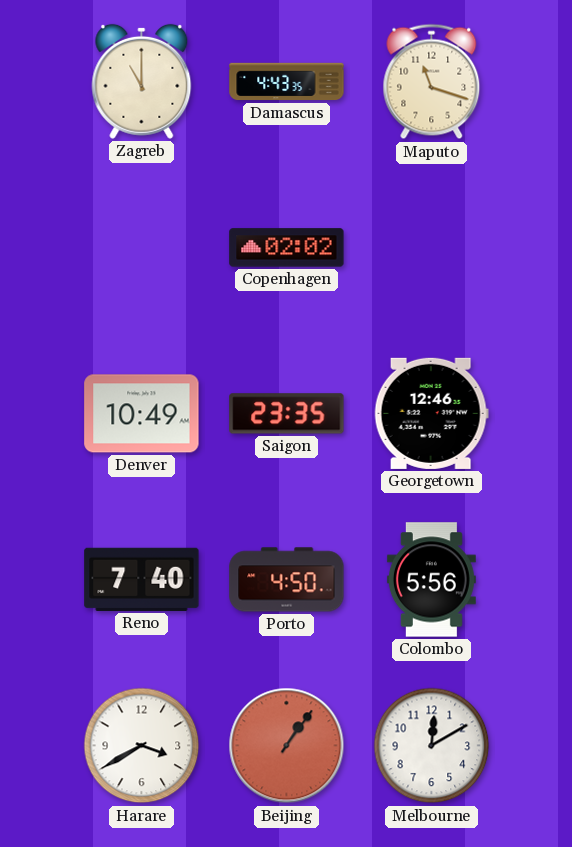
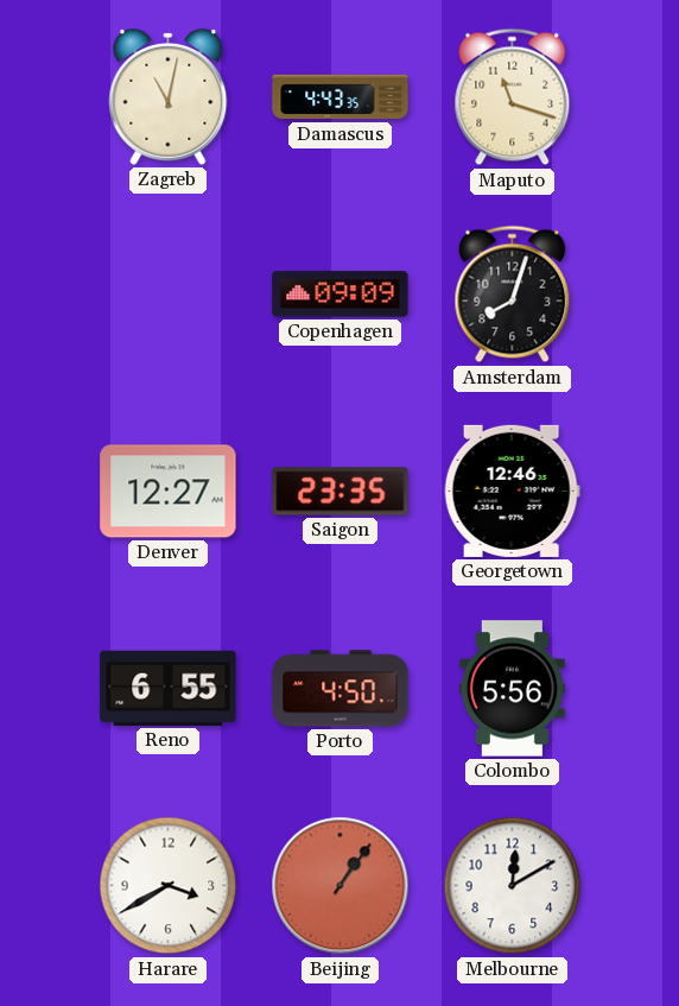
Zagreb: 11:00 -> 11:02
Copenhagen: 02:02 -> 09:09
Amsterdam: none -> 8:03
Denver: 10:49 -> 12:27
Reno: 7:40 -> 6:55
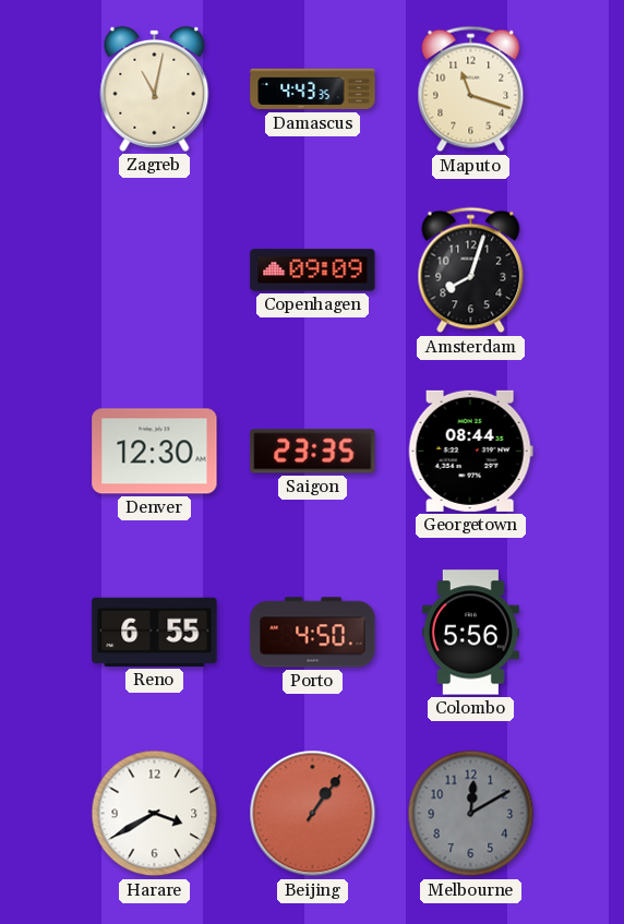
Denver: 12:27 -> 12:30
Georgetown: 12:46 -> 08:44
Melbourne dial: white -> grey
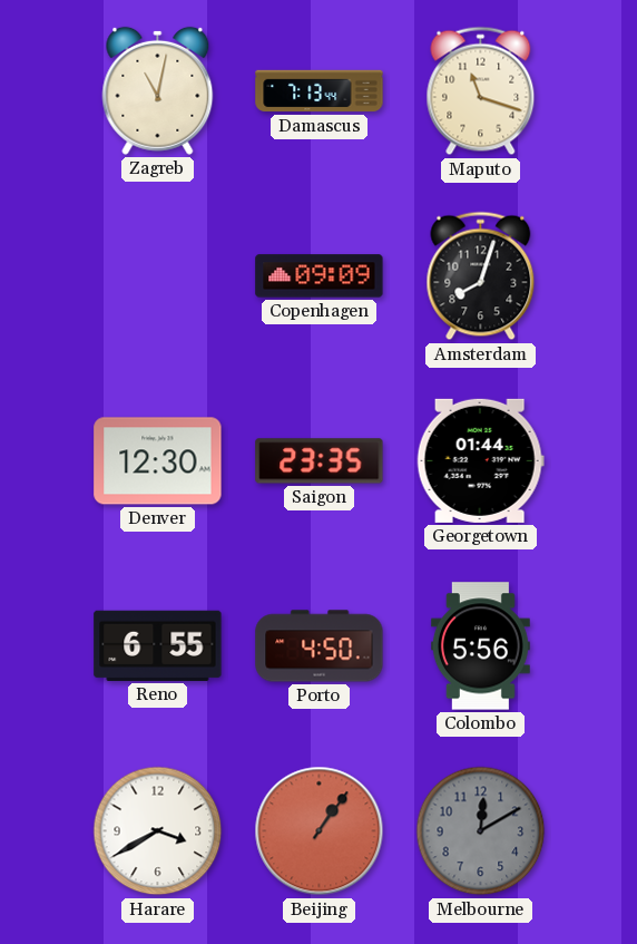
Damascus: 4:43 -> 7:13
Georgetown: 08:44 -> 01:44
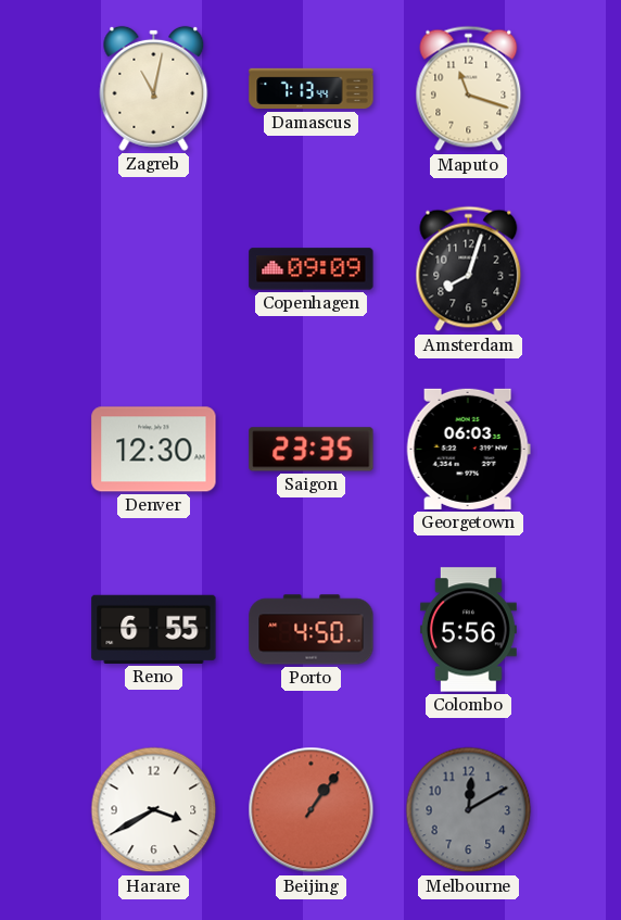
Georgetown: 01:44 -> 06:03
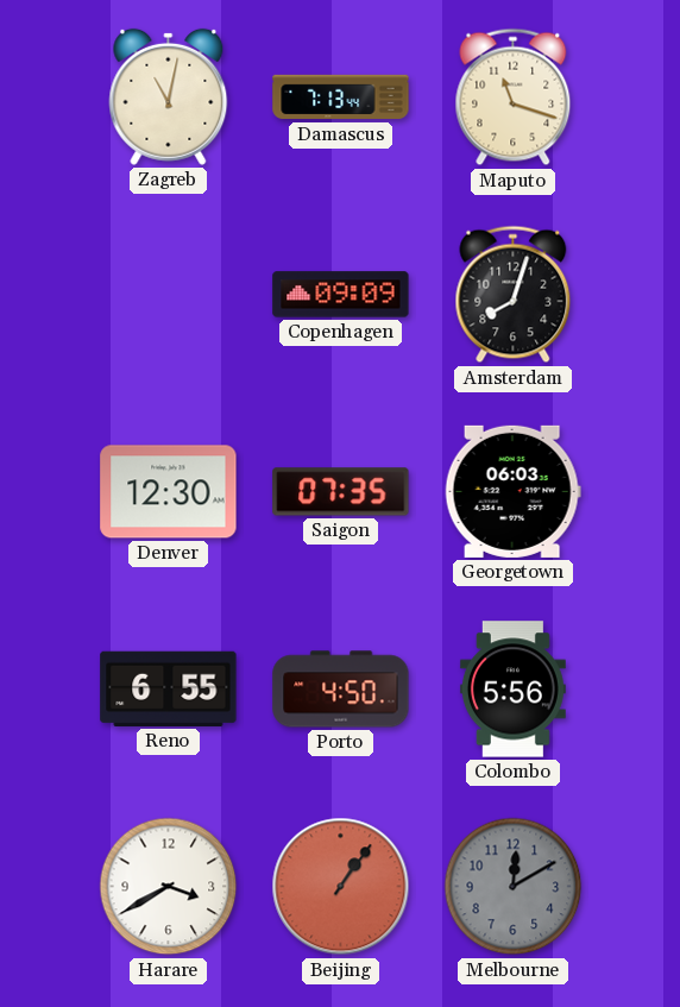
Saigon: 23:35 -> 07:35
